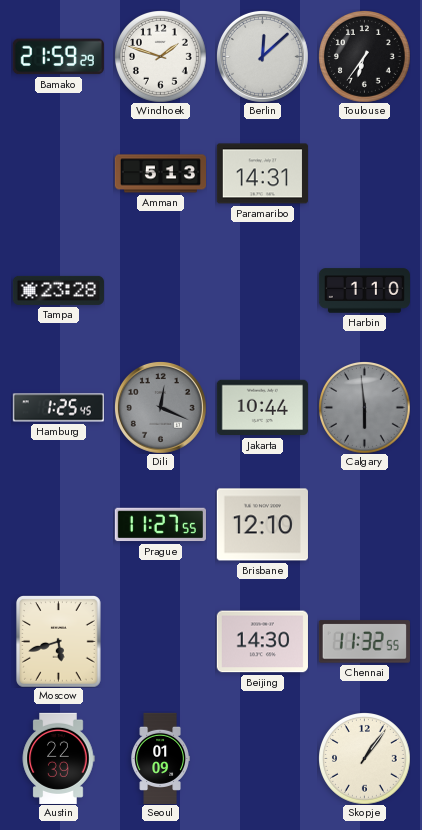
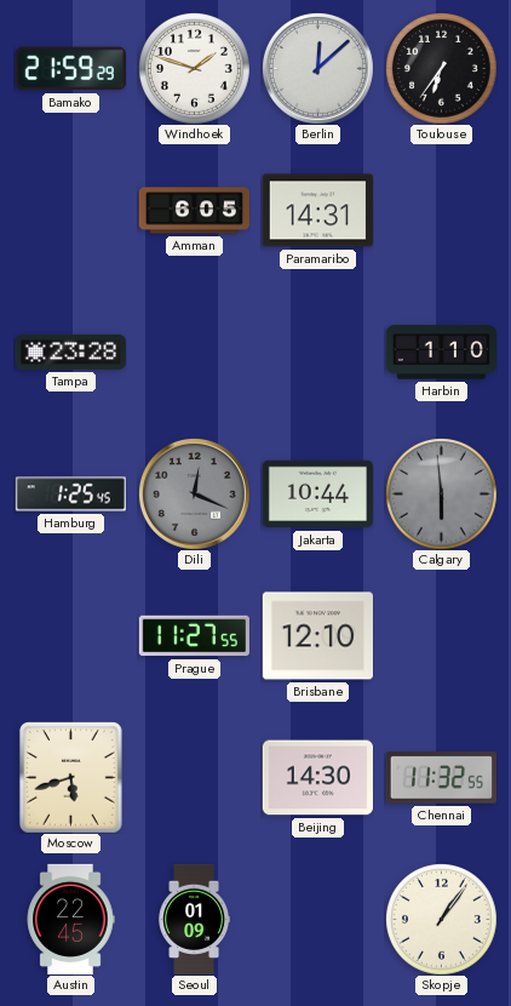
Amman: 5:13 -> 6:05
Austin: 22:39 -> 22:45
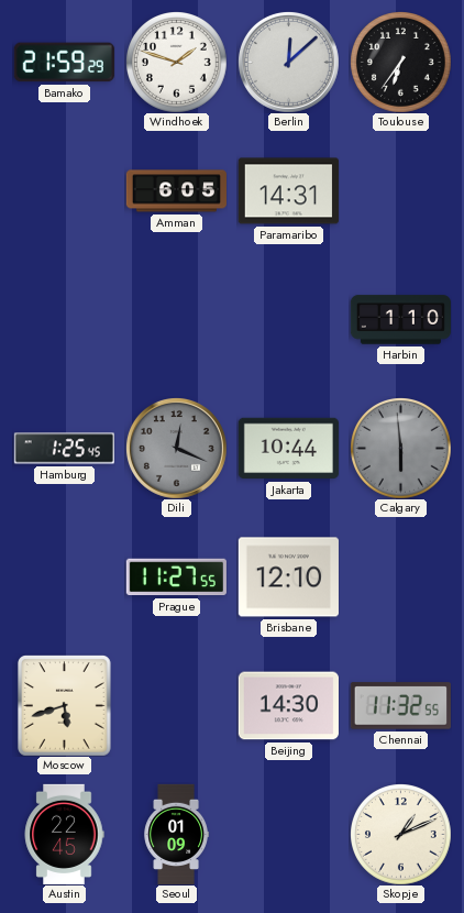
Tampa: 23:28 -> none
Skopje: 1:06 -> 1:11
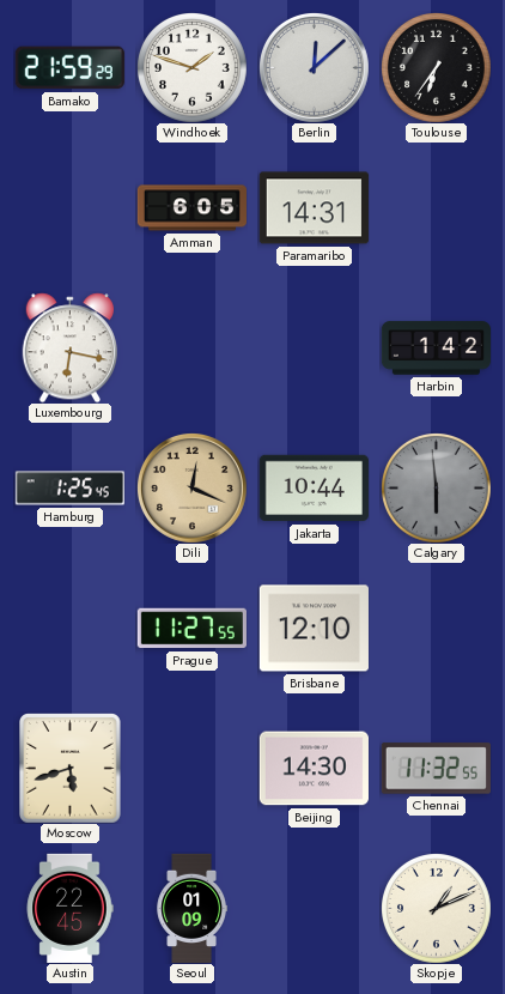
Luxembourg: none -> 6:17
Harbin: 1:10 -> 1:42
Dili dial: grey -> champagne
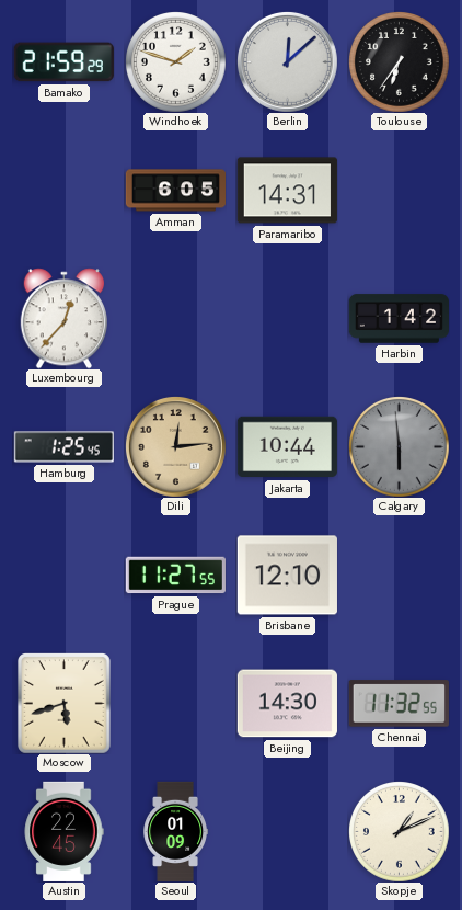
Luxembourg: 6:17 -> 12:37
Dili: 12:19 -> 12:14
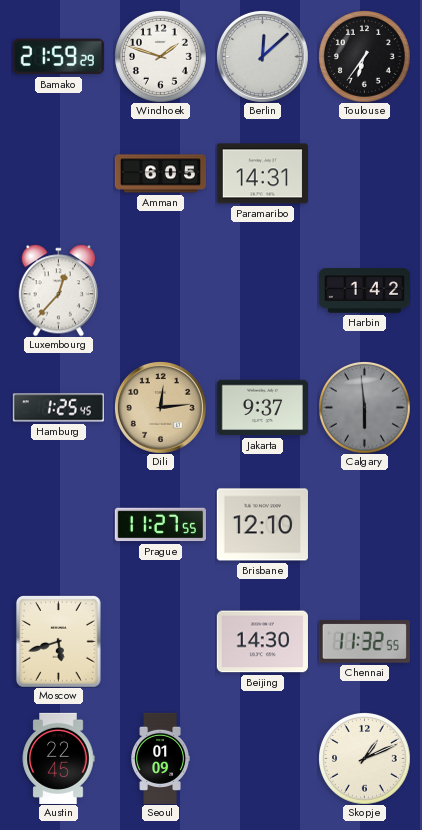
Jakarta: 10:44 -> 9:37
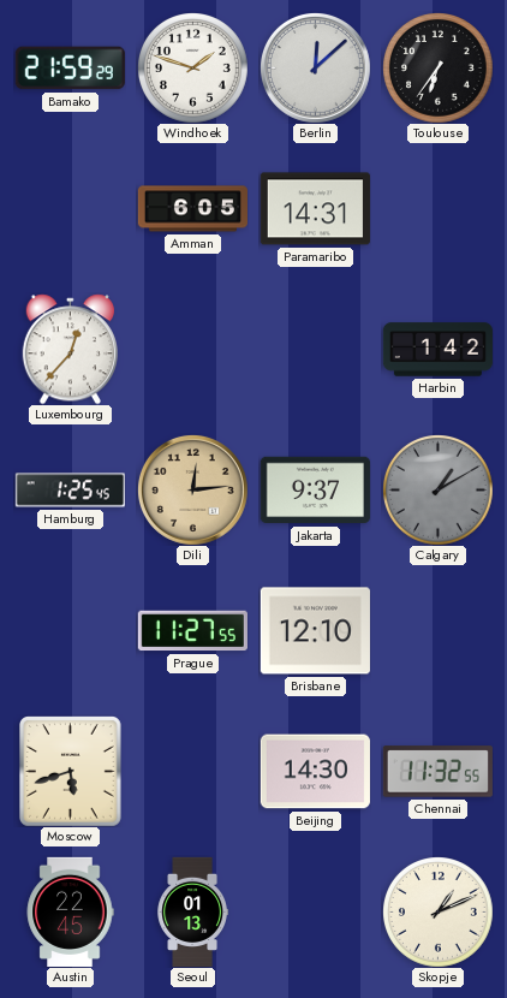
Calgary: 5:59 -> 1:10
Seoul: 01:09 -> 01:13
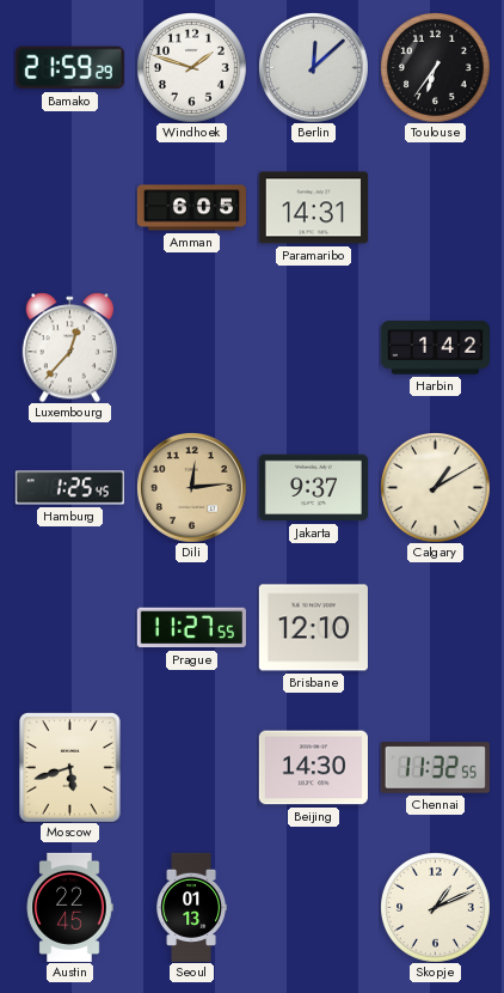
Calgary dial: grey -> cream
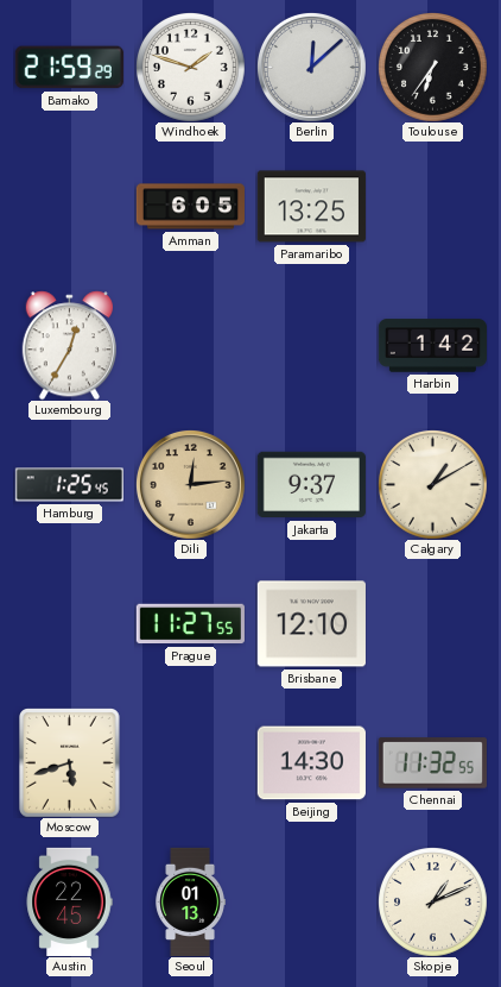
Paramaribo: 14:31 -> 13:25
Luxembourg: 12:37 -> 12:35
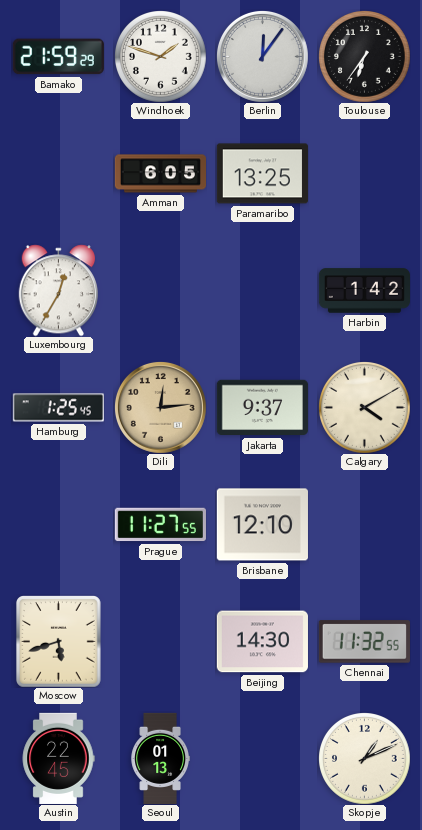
Berlin: 12:08 -> 12:06
Calgary: 1:10 -> 4:10
